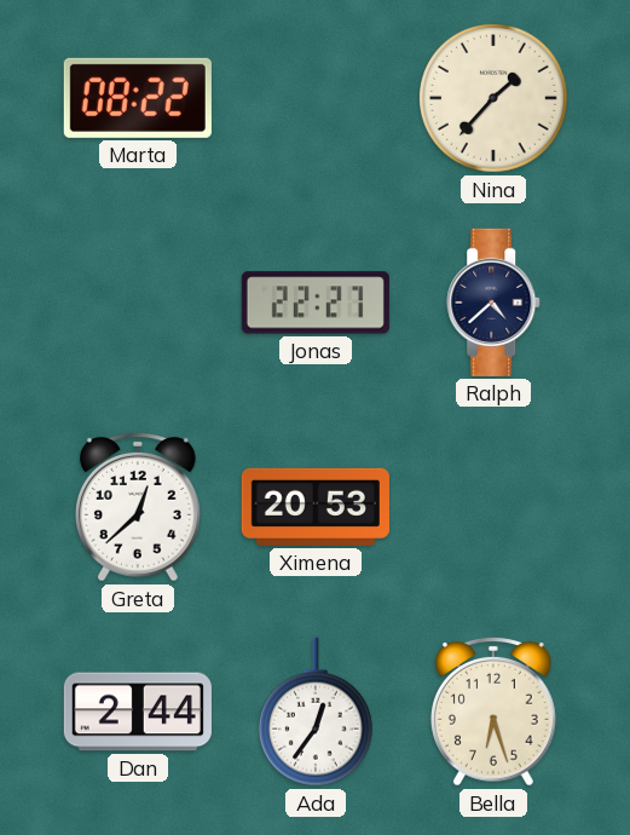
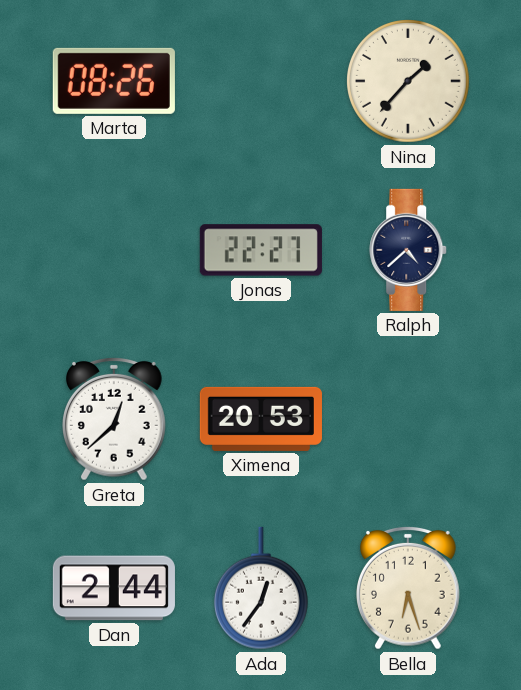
Marta: 08:22 -> 08:26
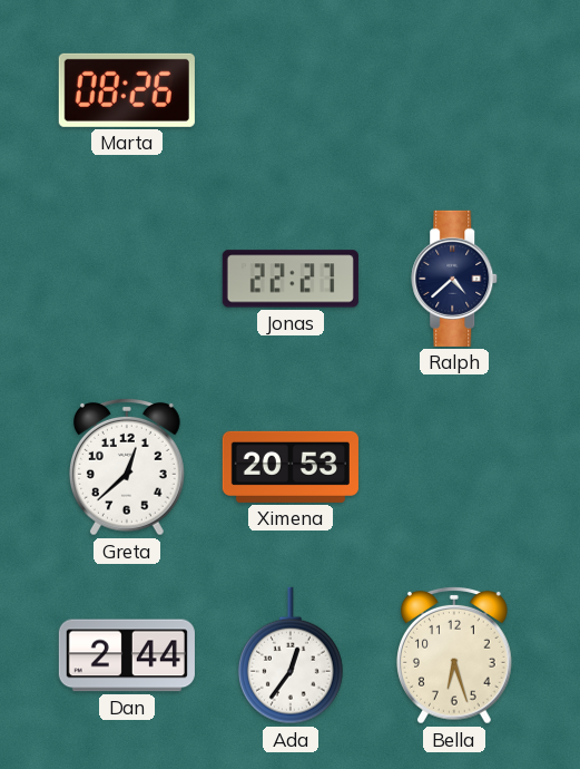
Nina: 1:37 -> none
